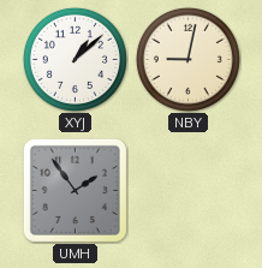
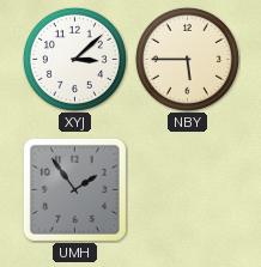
XYJ: 1:08 -> 3:08
NBY: 9:02 -> 5:45
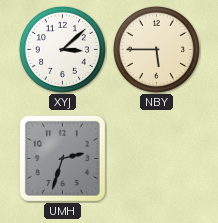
UMH: 1:54 -> 2:33
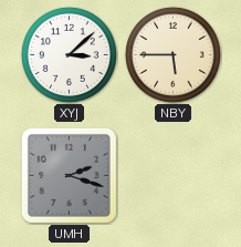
UMH: 2:33 -> 2:18
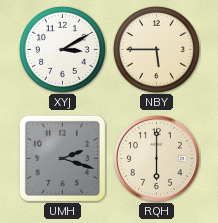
XYJ: 3:08 -> 3:10
RQH: none -> 6:00
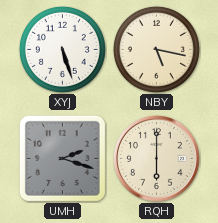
XYJ: 3:10 -> 5:27
NBY: 5:45 -> 5:17
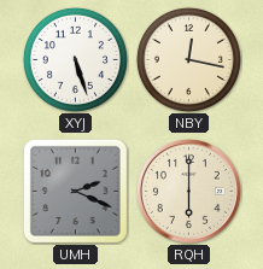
NBY: 5:17 -> 12:17
UMH: 2:18 -> 2:19
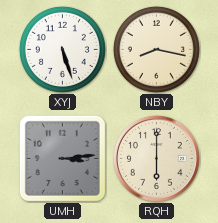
NBY: 12:17 -> 8:17
UMH: 2:19 -> 3:14
